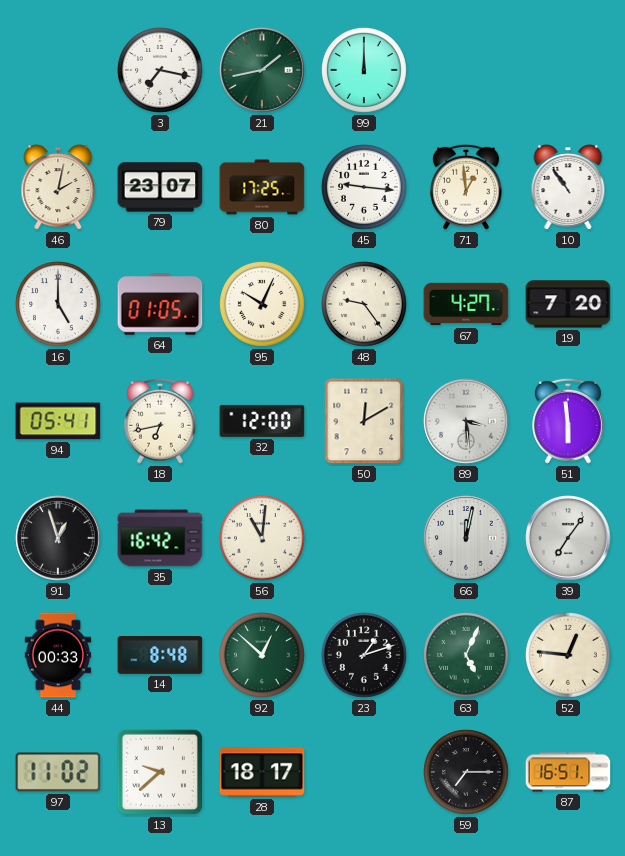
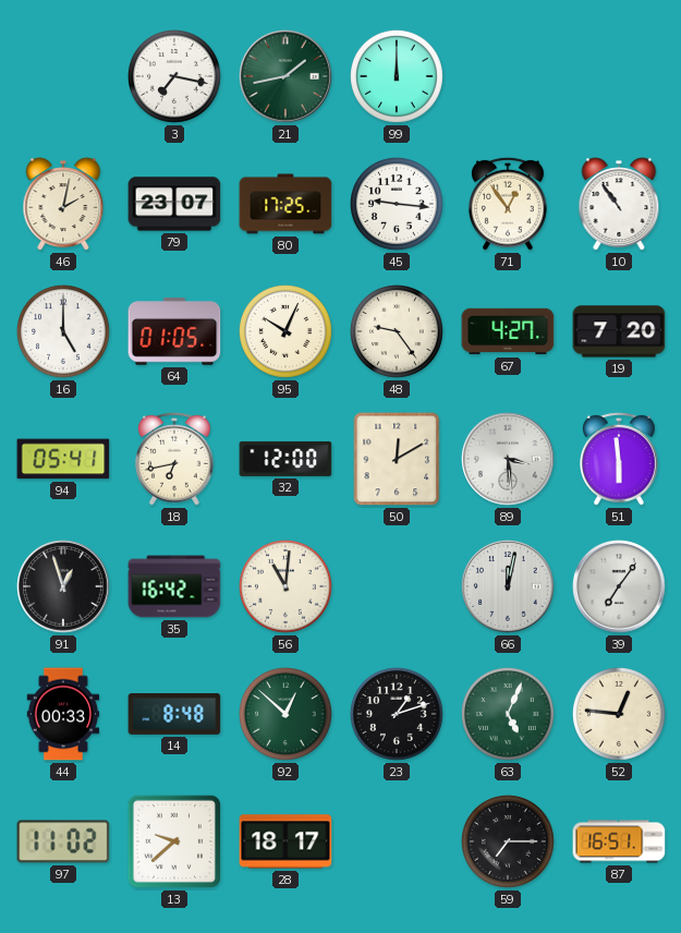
71: 12:59 -> 12:54
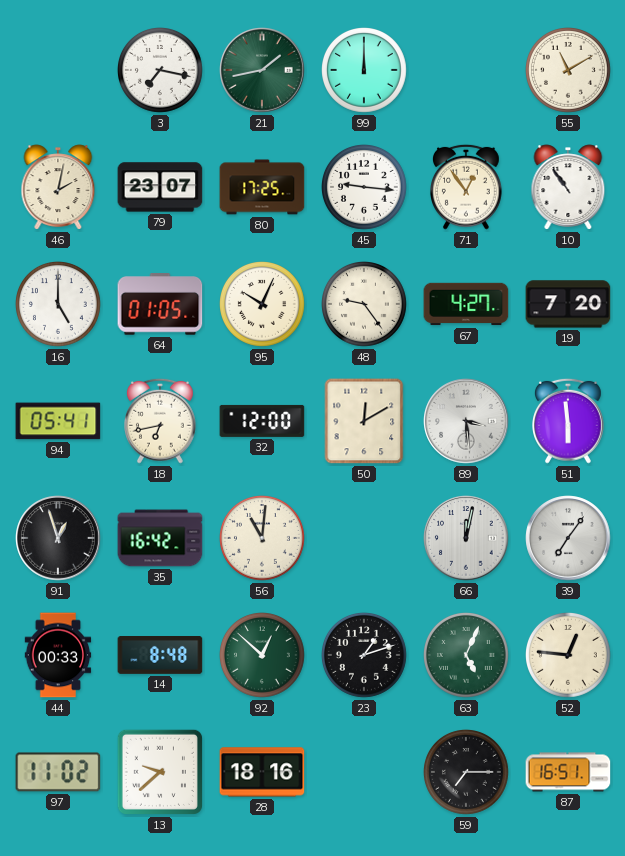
55: none -> 11:10
28: 18:17 -> 18:16
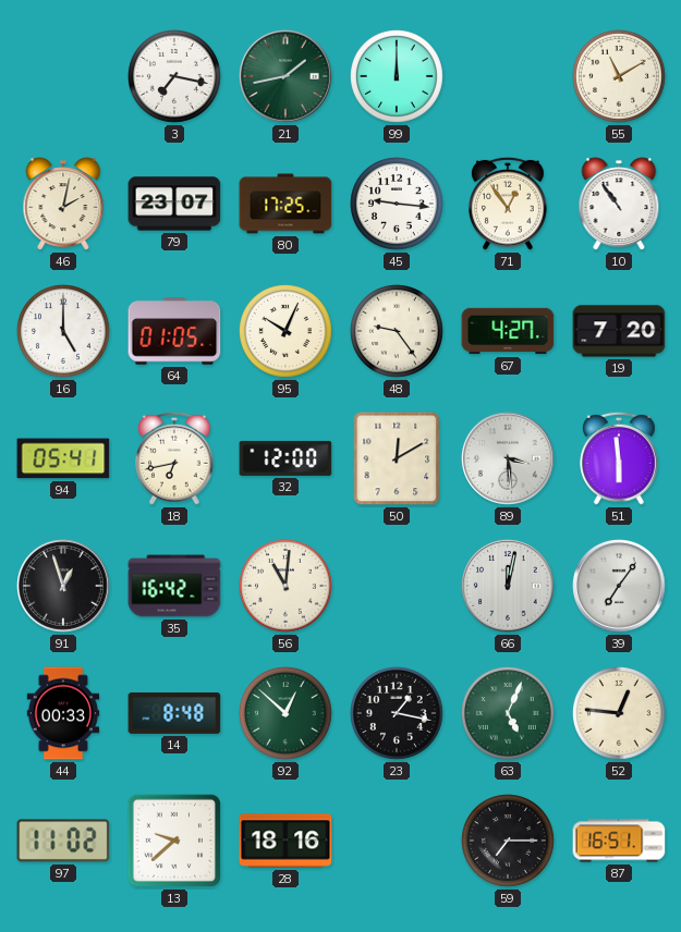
23: 1:12 -> 1:17
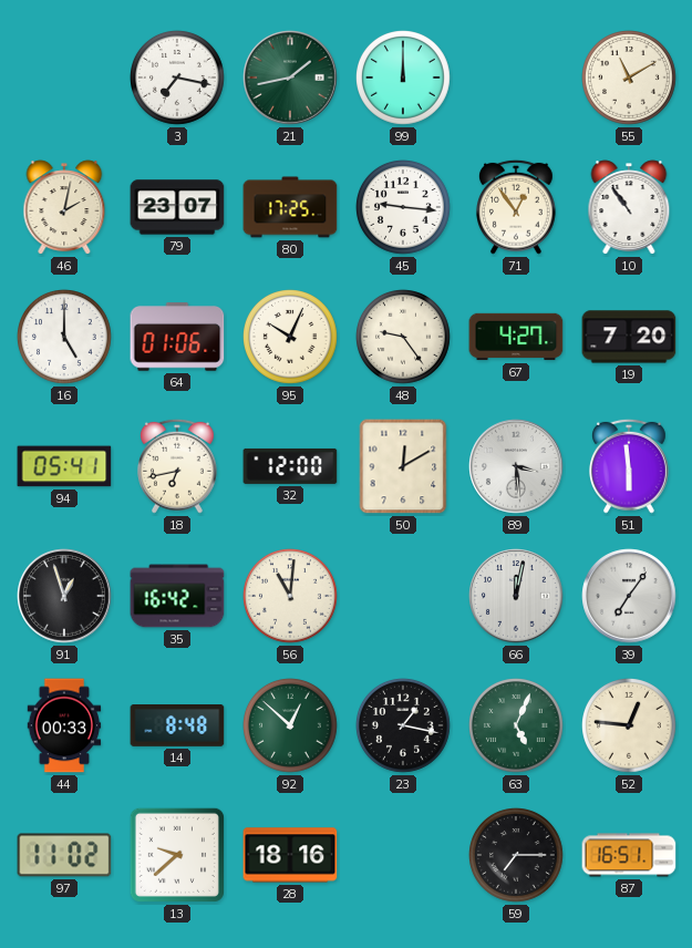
64: 01:05 -> 01:06
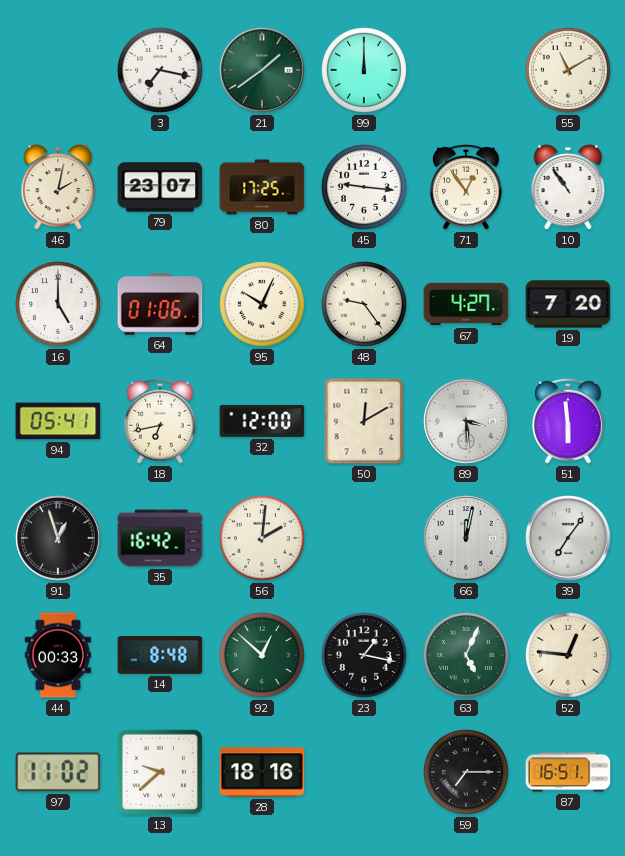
21: 1:43 -> 1:39
56: 11:01 -> 2:01
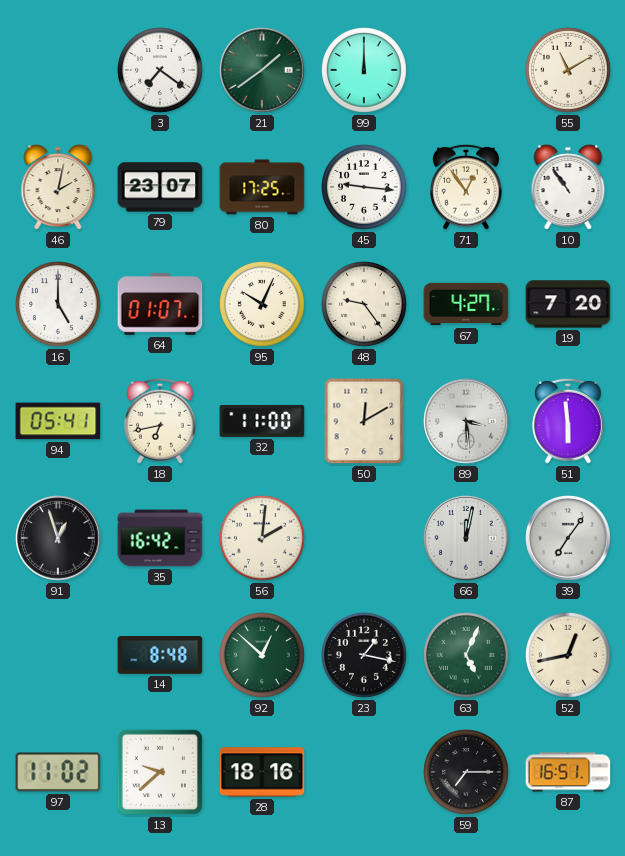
3: 7:17 -> 7:21
64: 01:06 -> 01:07
32: 12:00 -> 11:00
44: 00:33 -> none
52: 12:46 -> 12:43
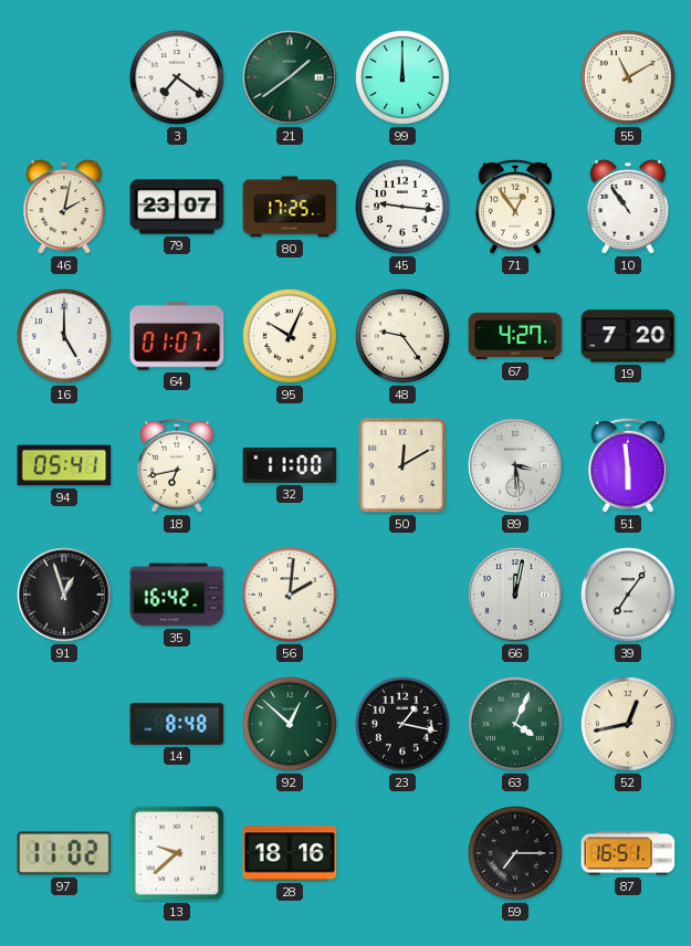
63: 5:04 -> 4:04
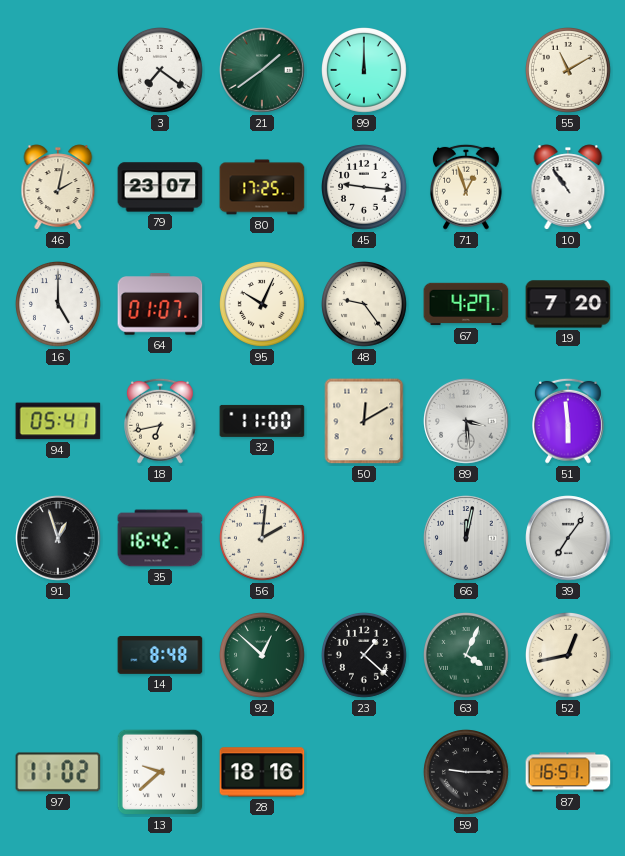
71: 12:54 -> 12:57
23: 1:17 -> 1:22
59: 7:15 -> 9:15
